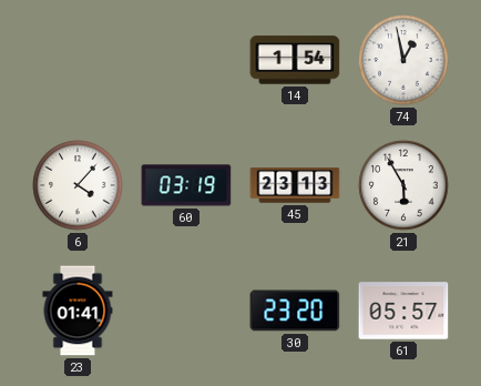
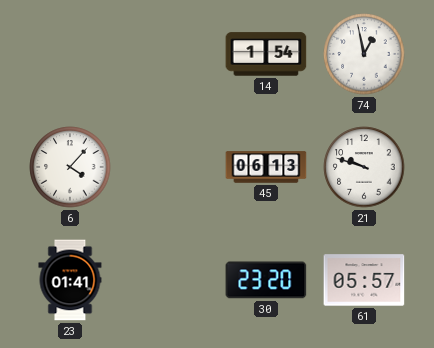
60: 03:19 -> none
45: 23:13 -> 06:13
21: 5:55 -> 9:48
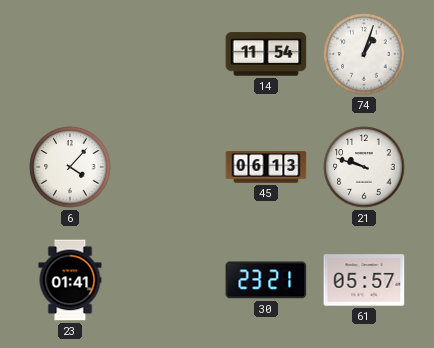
14: 1:54 -> 11:54
74: 12:58 -> 1:03
30: 23:20 -> 23:21
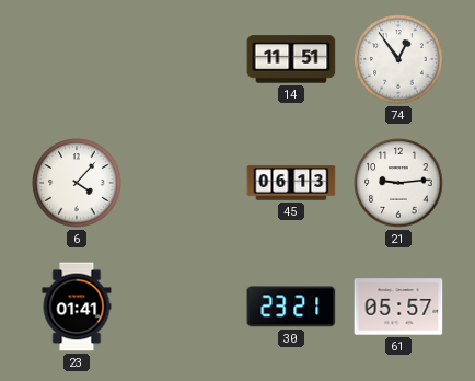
14: 11:54 -> 11:51
74: 1:03 -> 12:54
21: 9:48 -> 9:14
